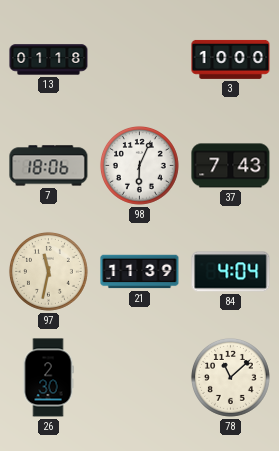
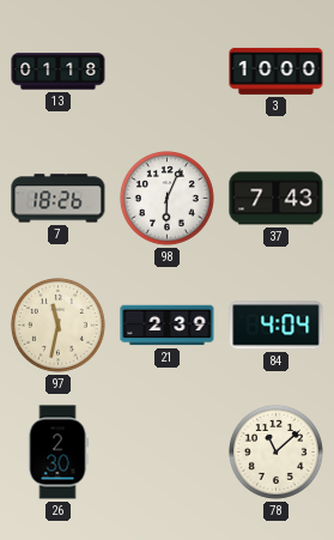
7: 18:06 -> 18:26
21: 11:39 -> 2:39
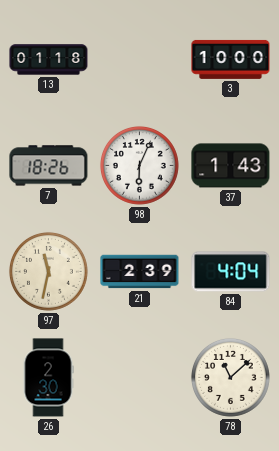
37: 7:43 -> 1:43
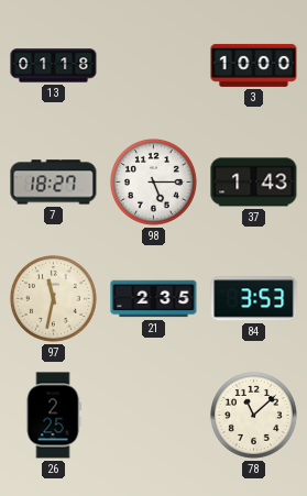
7: 18:26 -> 18:27
98: 6:04 -> 5:15
21: 2:39 -> 2:35
84: 4:04 -> 3:53
26: 2:30 -> 2:25
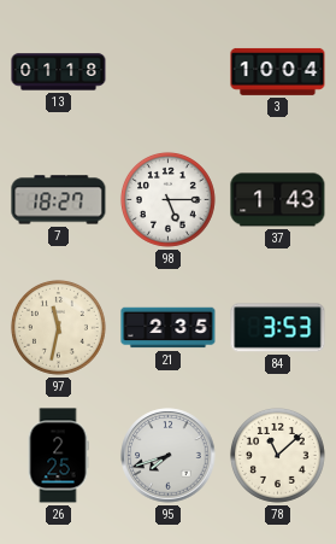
3: 10:00 -> 10:04
95: none -> 7:42
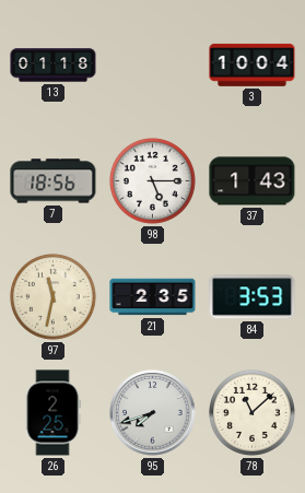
7: 18:27 -> 18:56
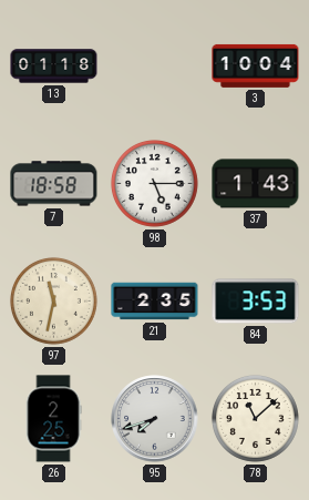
7: 18:56 -> 18:58
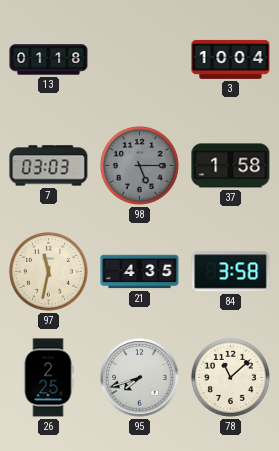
7: 18:58 -> 03:03
98 dial: white -> grey
37: 1:43 -> 1:58
21: 2:35 -> 4:35
84: 3:53 -> 3:58
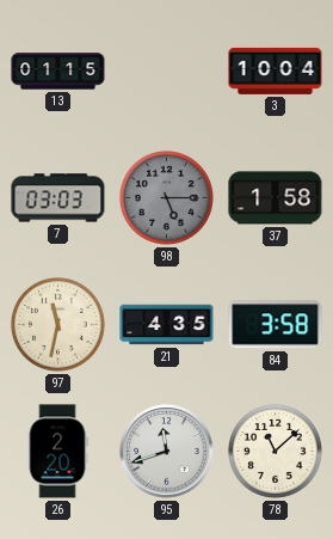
13: 01:18 -> 01:15
26: 2:25 -> 2:20
95: 7:42 -> 11:42
